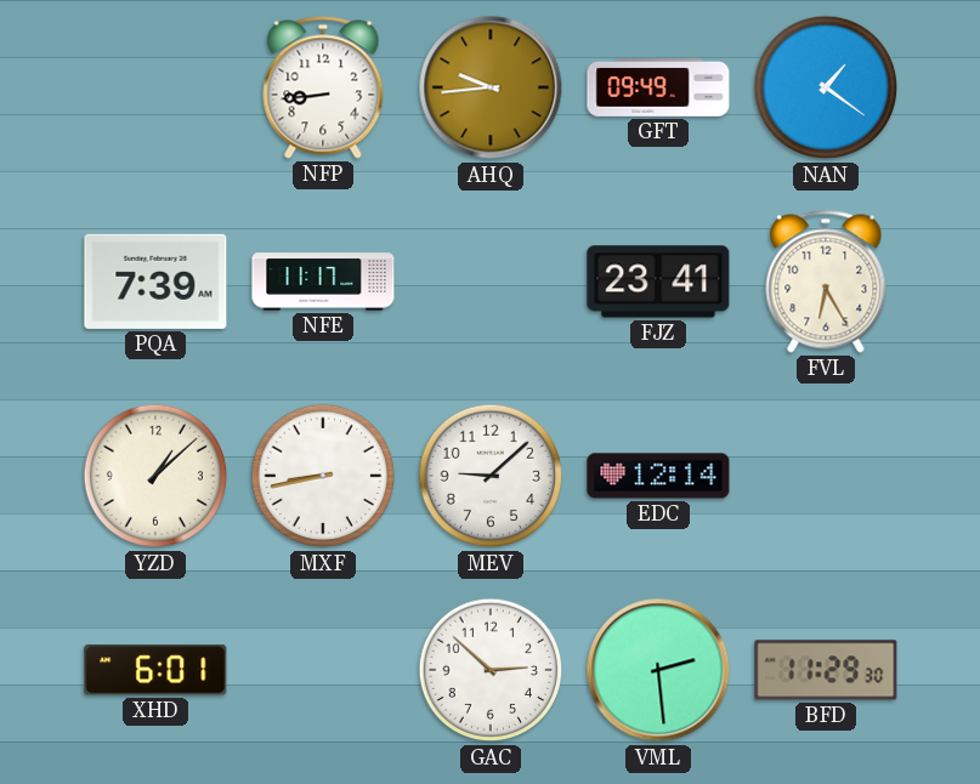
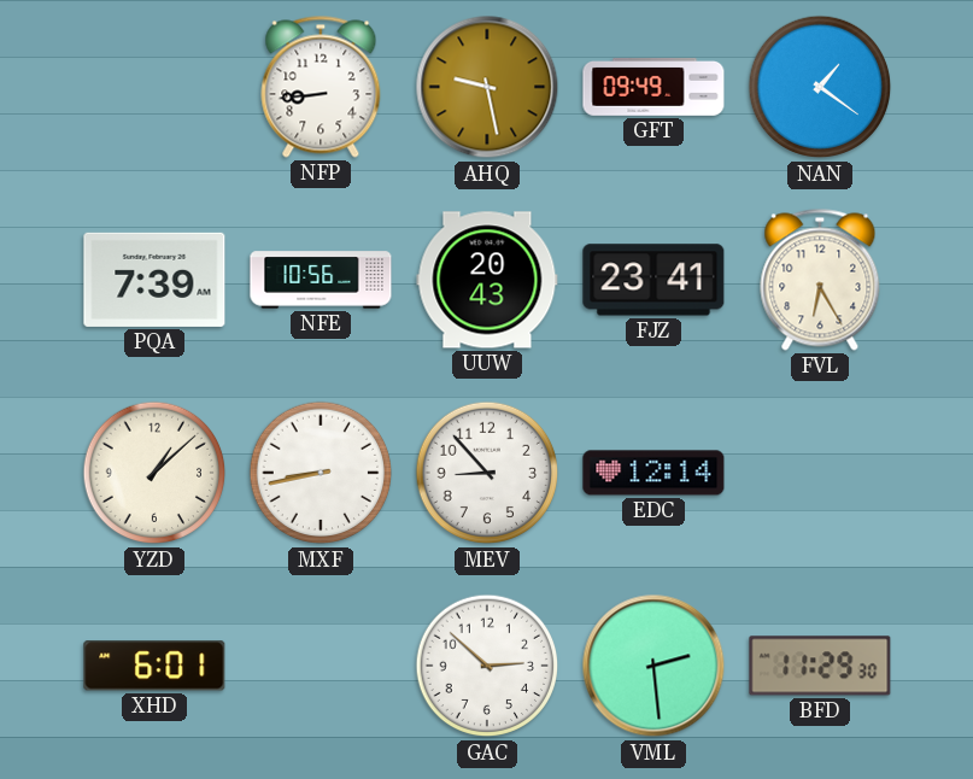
AHQ: 9:44 -> 9:28
NFE: 11:17 -> 10:56
UUW: none -> 20:43
MEV: 9:08 -> 8:53
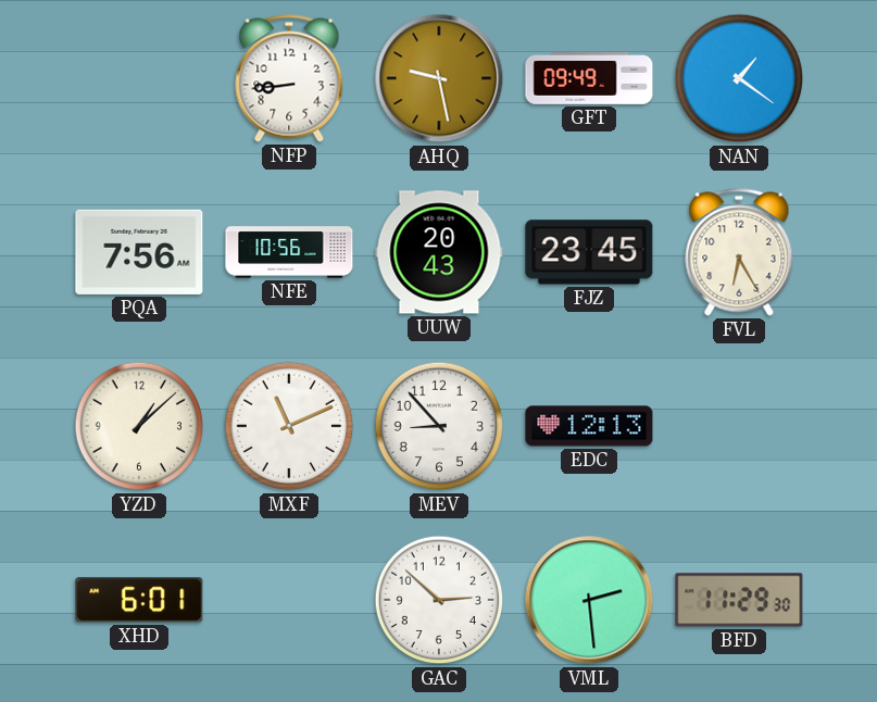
PQA: 7:39 -> 7:56
FJZ: 23:41 -> 23:45
MXF: 8:43 -> 11:11
EDC: 12:14 -> 12:13
